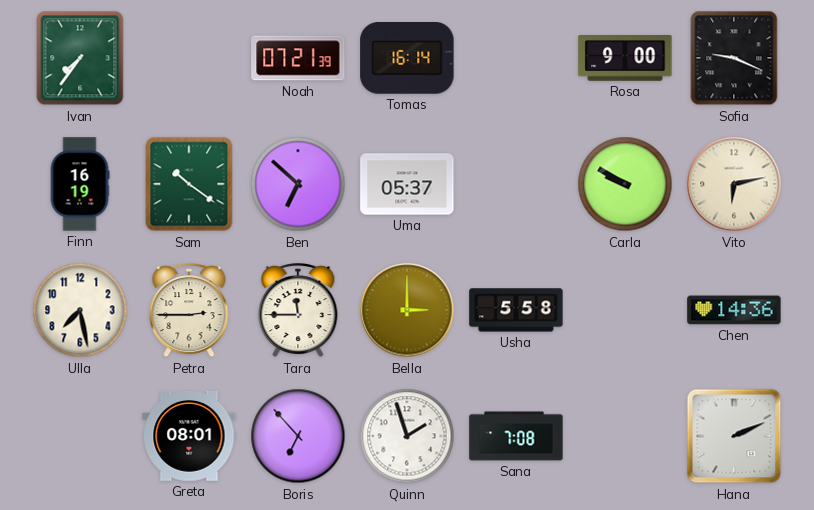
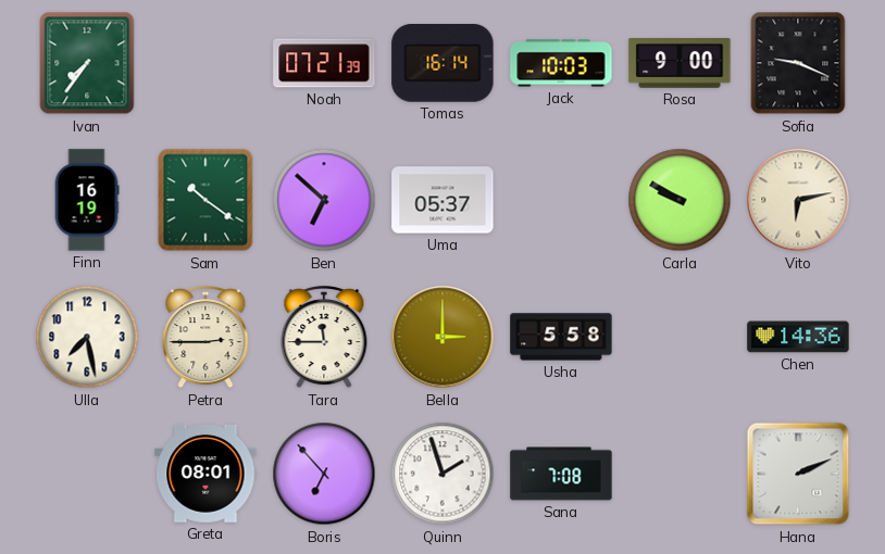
Jack: none -> 10:03
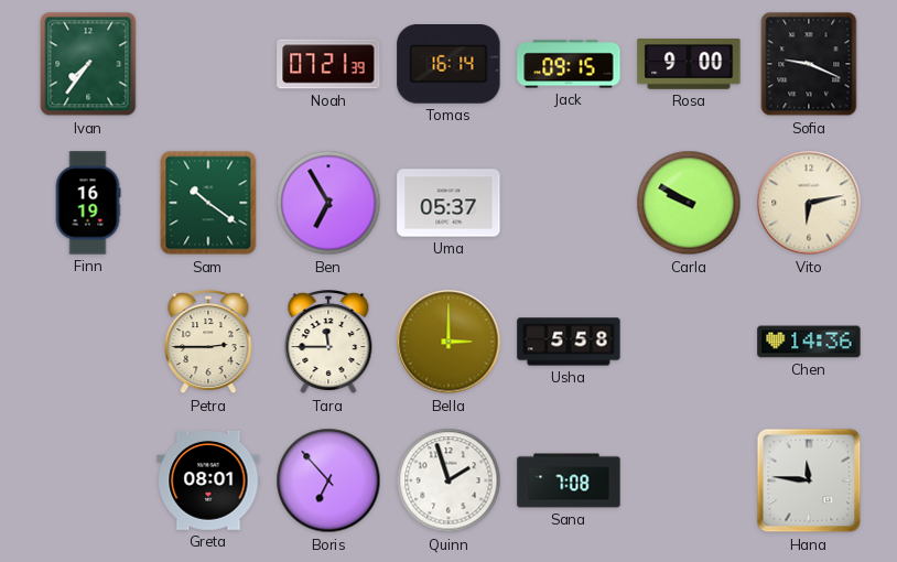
Jack: 10:03 -> 09:15
Ben: 6:52 -> 6:55
Ulla: 7:28 -> none
Hana: 2:11 -> 11:46
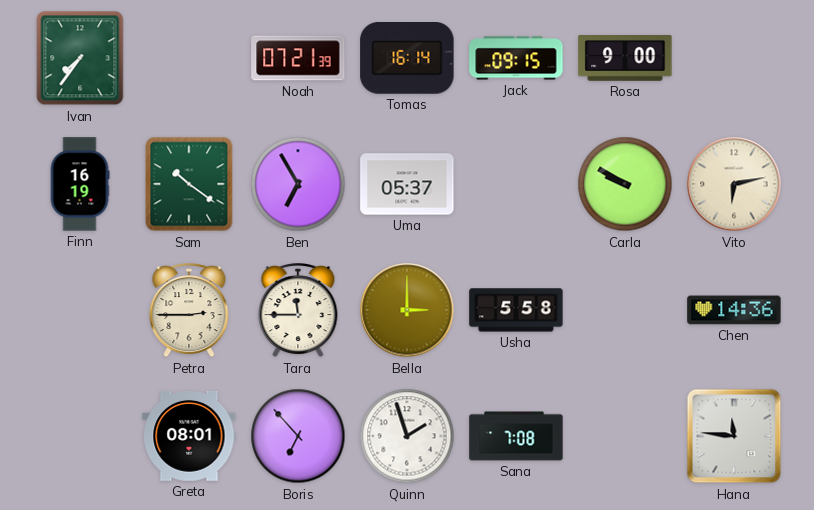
Sofia: 9:19 -> none
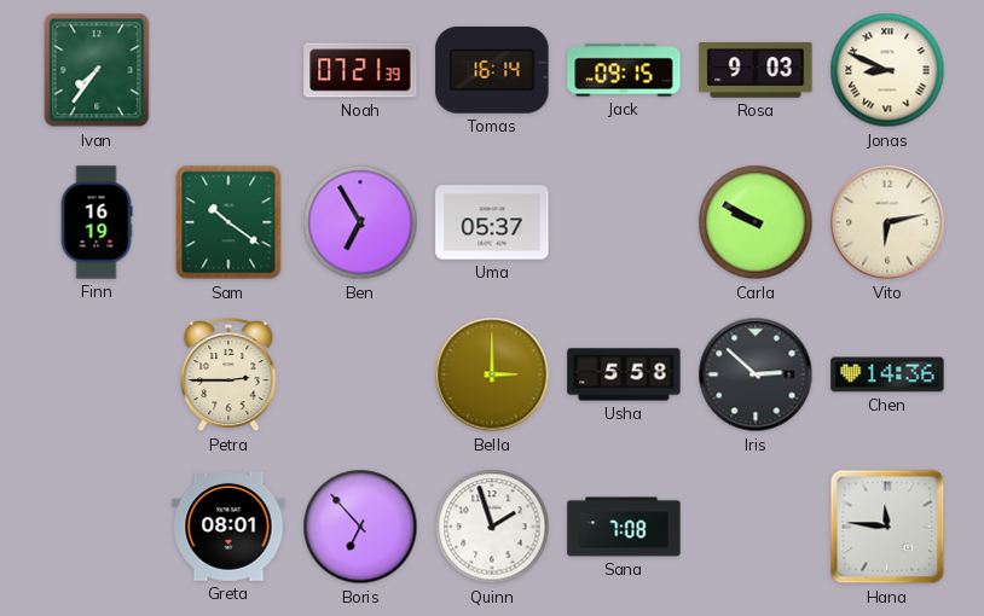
Rosa: 9:00 -> 9:03
Jonas: none -> 8:49
Tara: 11:45 -> none
Iris: none -> 2:52
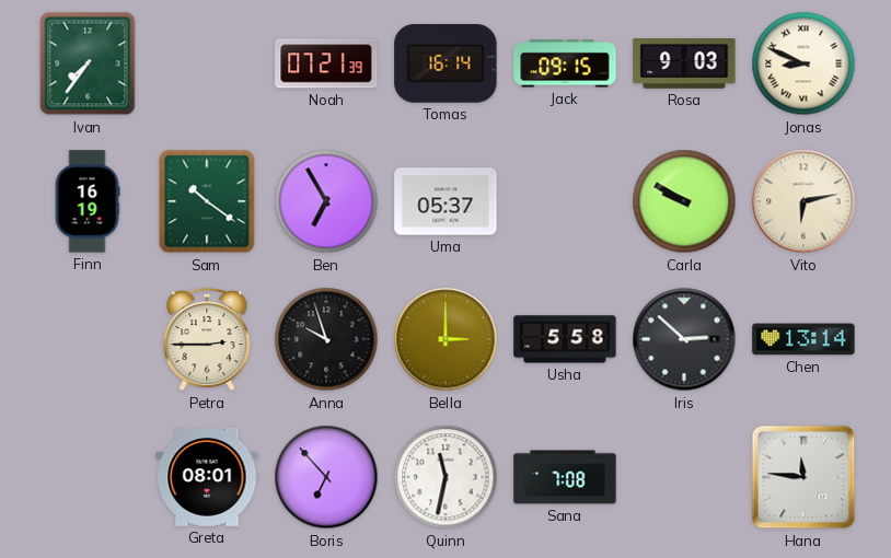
Anna: none -> 9:57
Chen: 14:36 -> 13:14
Quinn: 1:57 -> 11:32
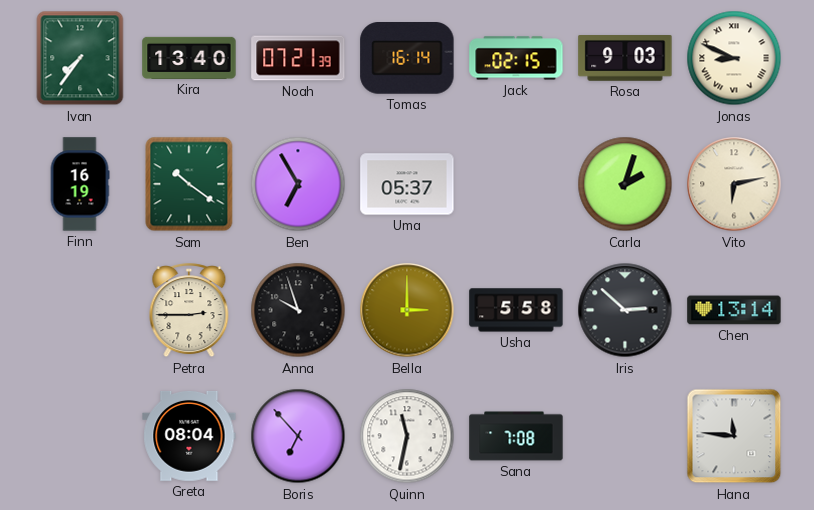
Kira: none -> 13:40
Jack: 09:15 -> 02:15
Carla: 9:50 -> 2:03
Greta: 08:01 -> 08:04
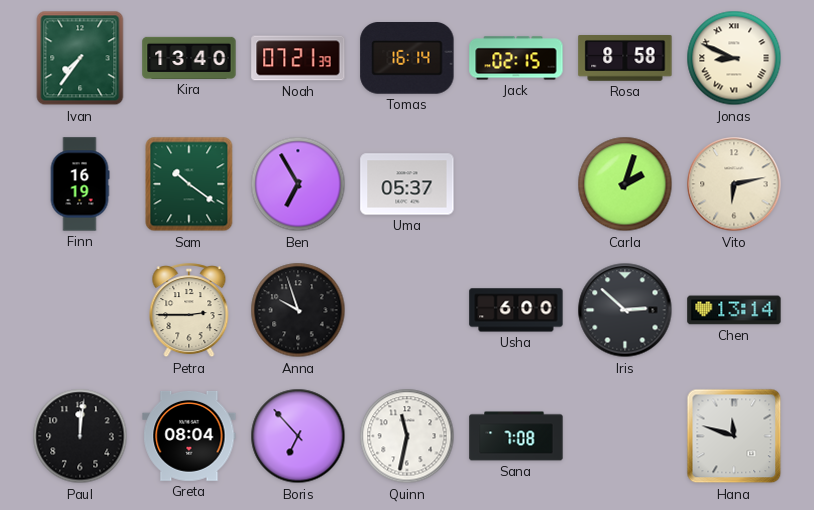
Rosa: 9:03 -> 8:58
Bella: 3:00 -> none
Usha: 5:58 -> 6:00
Paul: none -> 12:01
Hana: 11:46 -> 11:48
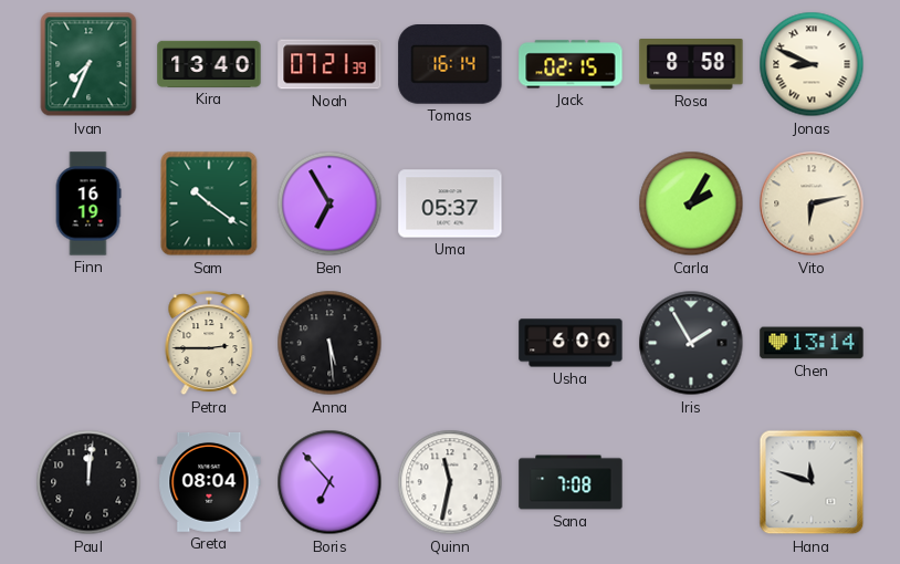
Ivan: 7:36 -> 7:34
Carla: 2:03 -> 2:05
Anna: 9:57 -> 5:29
Iris: 2:52 -> 1:55
